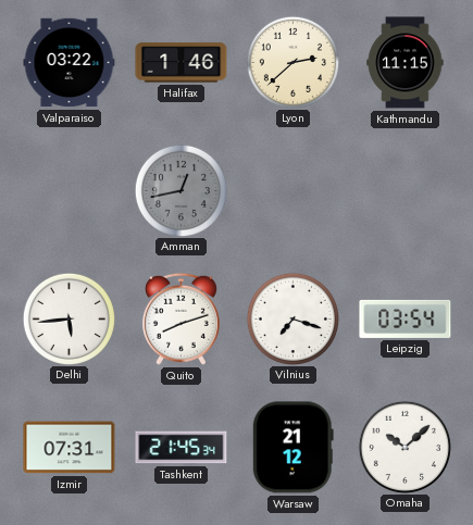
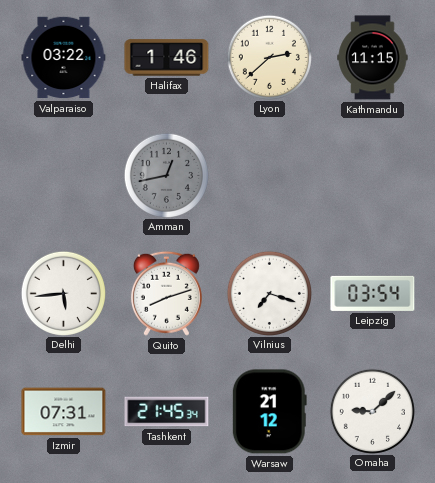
Omaha: 10:08 -> 9:08
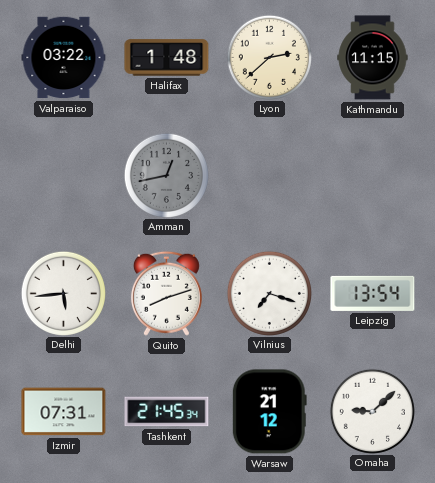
Halifax: 1:46 -> 1:48
Leipzig: 03:54 -> 13:54
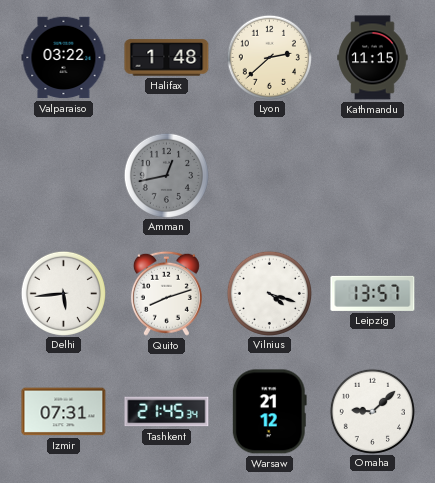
Vilnius: 7:18 -> 4:18
Leipzig: 13:54 -> 13:57
